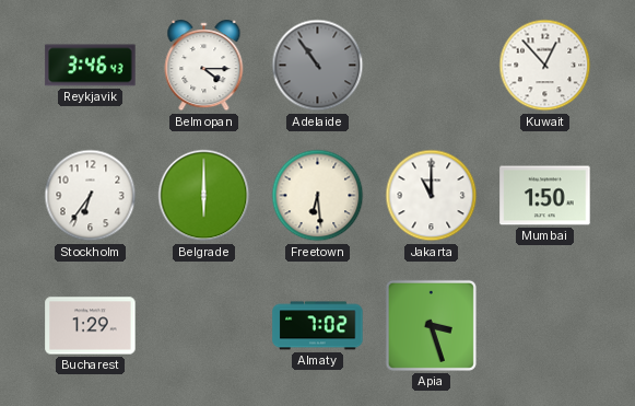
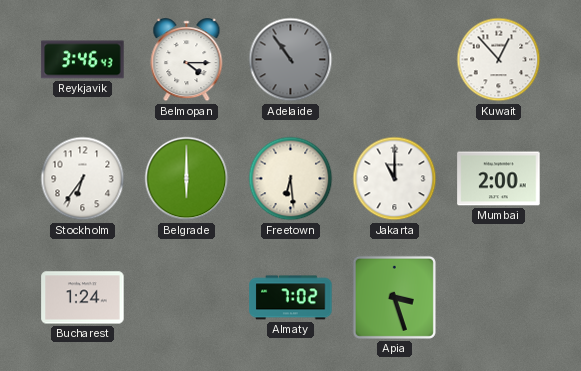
Mumbai: 1:50 -> 2:00
Bucharest: 1:29 -> 1:24
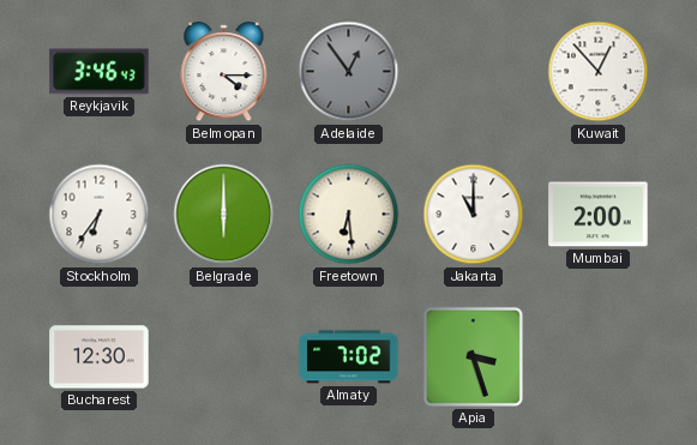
Adelaide: 10:54 -> 12:54
Bucharest: 1:24 -> 12:30
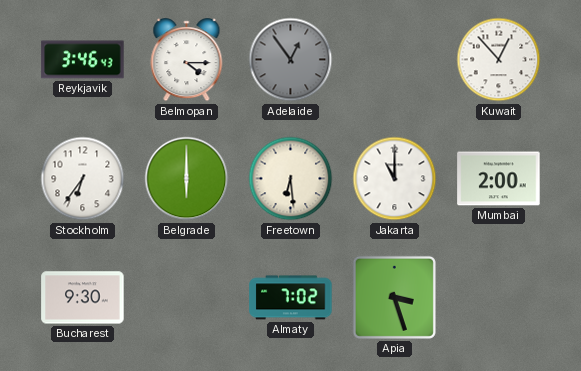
Bucharest: 12:30 -> 9:30
